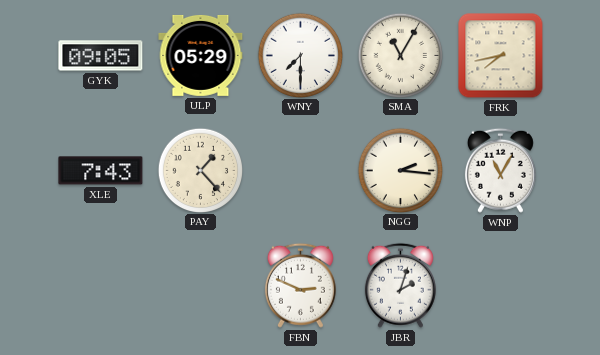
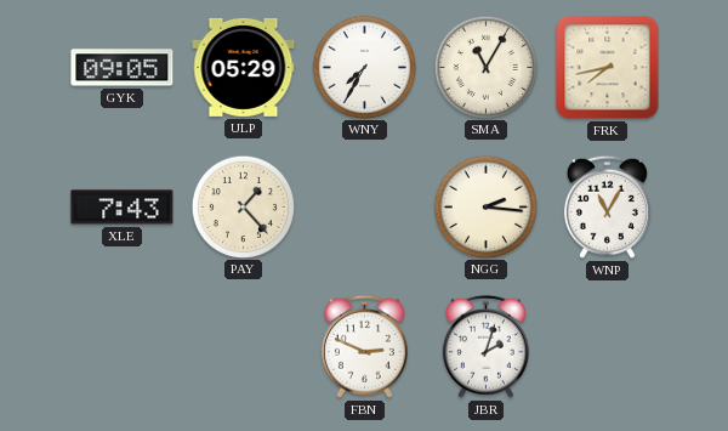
WNY: 7:30 -> 7:35
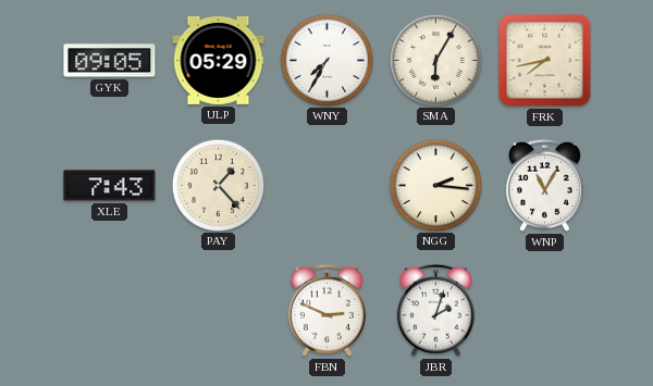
SMA: 11:05 -> 6:05
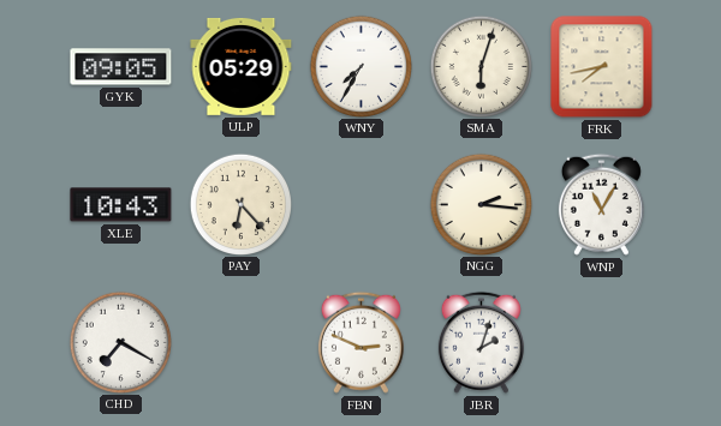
SMA: 6:05 -> 6:03
XLE: 7:43 -> 10:43
PAY: 1:23 -> 6:23
CHD: none -> 7:20
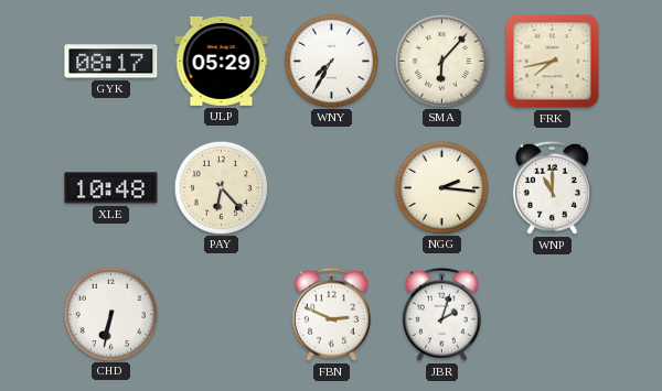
GYK: 09:05 -> 08:17
SMA: 6:03 -> 6:07
XLE: 10:43 -> 10:48
WNP: 11:05 -> 11:00
CHD: 7:20 -> 6:32
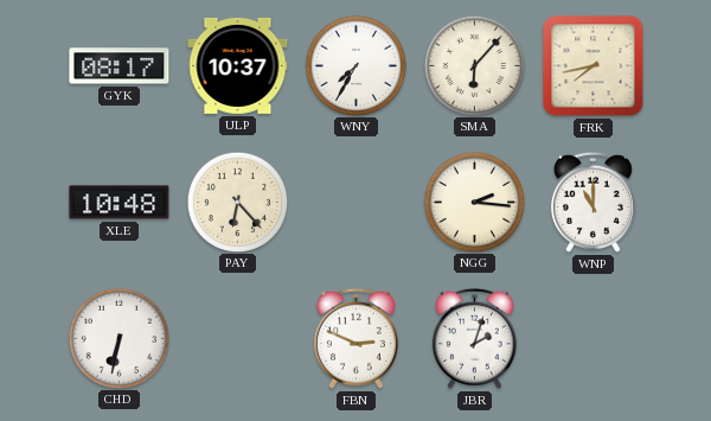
ULP: 05:29 -> 10:37
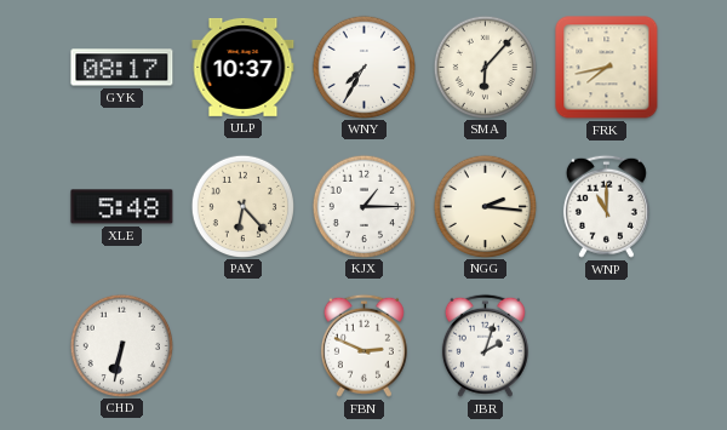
XLE: 10:48 -> 5:48
KJX: none -> 1:15
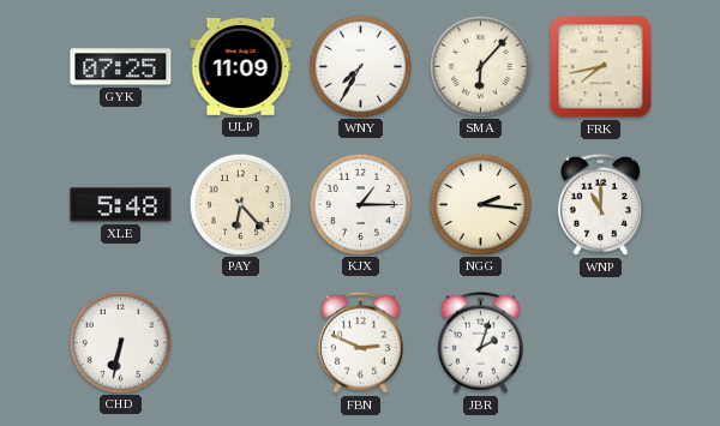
GYK: 08:17 -> 07:25
ULP: 10:37 -> 11:09
